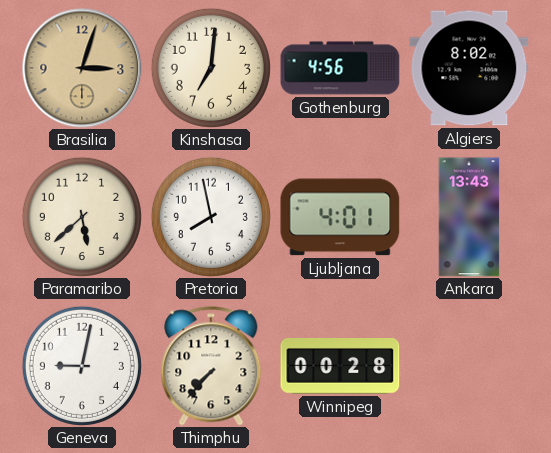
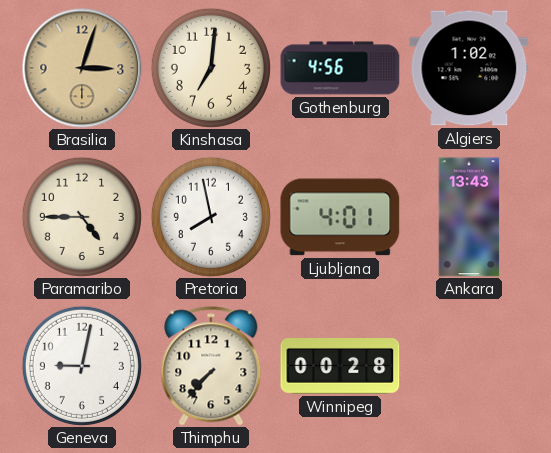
Algiers: 8:02 -> 1:02
Paramaribo: 5:38 -> 4:45
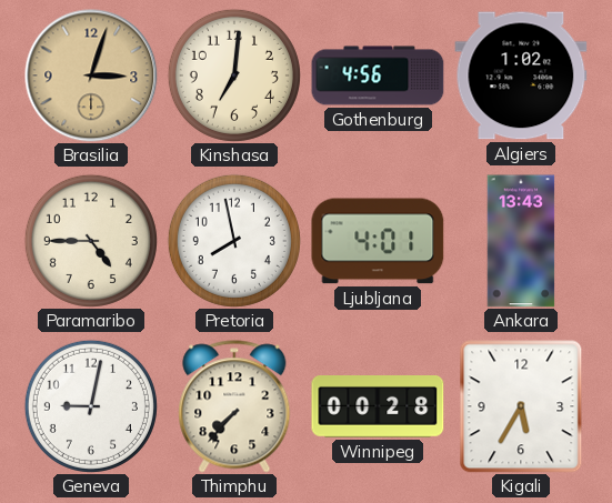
Kigali: none -> 5:35
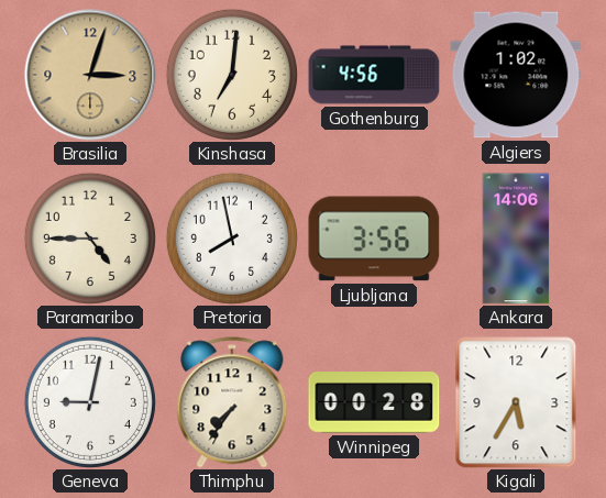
Ljubljana: 4:01 -> 3:56
Ankara: 13:43 -> 14:06
Thimphu: 7:37 -> 7:36
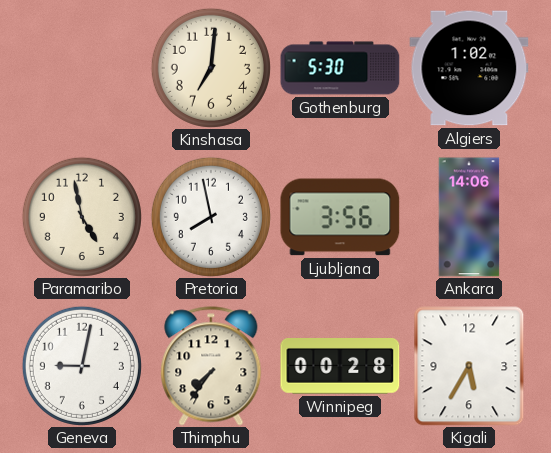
Brasilia: 3:03 -> none
Gothenburg: 4:56 -> 5:30
Paramaribo: 4:45 -> 4:58
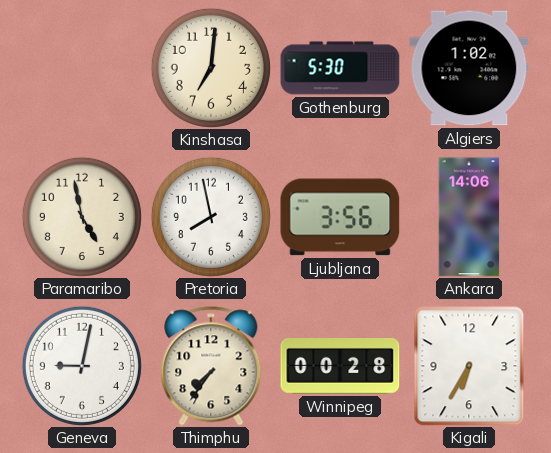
Kigali: 5:35 -> 6:35
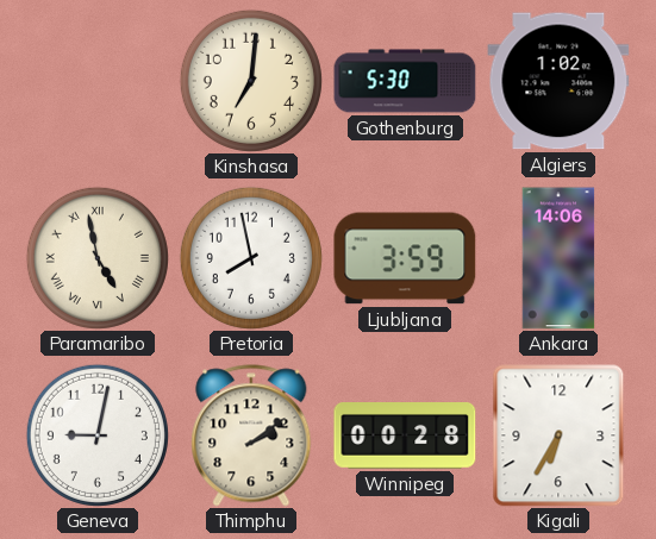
Paramaribo numerals: Arabic -> Roman
Ljubljana: 3:56 -> 3:59
Thimphu: 7:36 -> 2:09
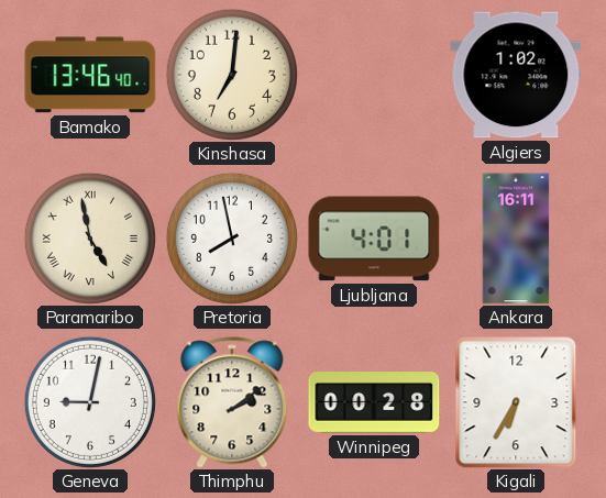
Bamako: none -> 13:46
Gothenburg: 5:30 -> none
Ljubljana: 3:59 -> 4:01
Ankara: 14:06 -> 16:11
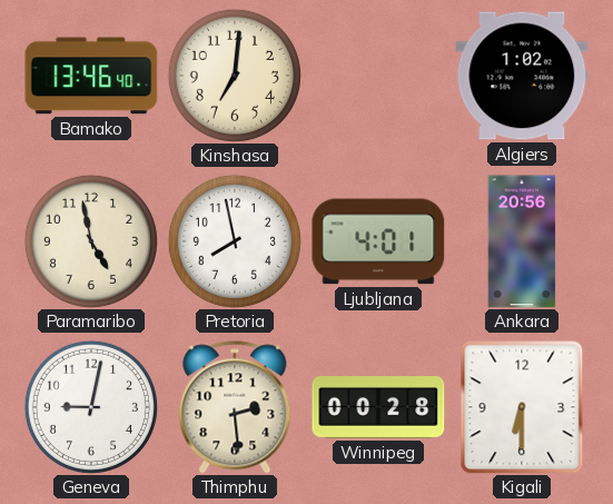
Paramaribo numerals: Roman -> Arabic
Ankara: 16:11 -> 20:56
Thimphu: 2:09 -> 2:29
Kigali: 6:35 -> 6:30
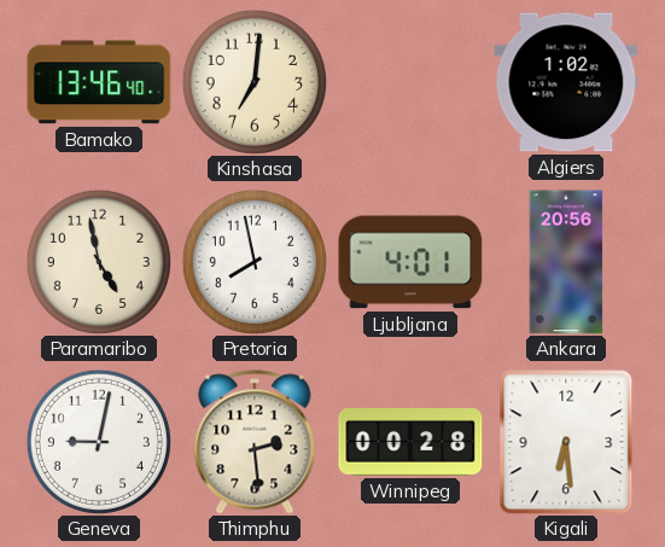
Kigali: 6:30 -> 6:29
